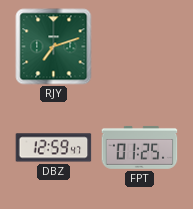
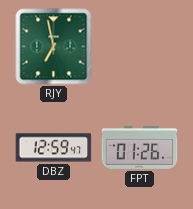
RJY: 7:12 -> 6:58
FPT: 01:25 -> 01:26
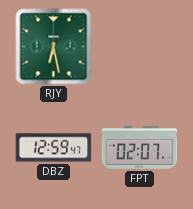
RJY: 6:58 -> 6:28
FPT: 01:26 -> 02:07
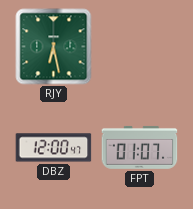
DBZ: 12:59 -> 12:00
FPT: 02:07 -> 01:07
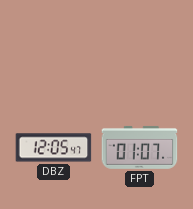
RJY: 6:28 -> none
DBZ: 12:00 -> 12:05
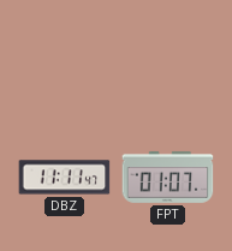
DBZ: 12:05 -> 11:11
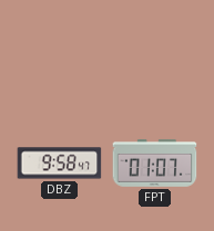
DBZ: 11:11 -> 9:58
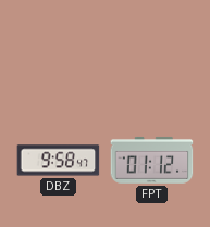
FPT: 01:07 -> 01:12
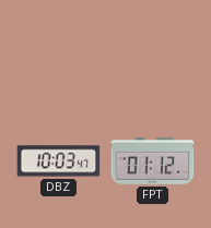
DBZ: 9:58 -> 10:03
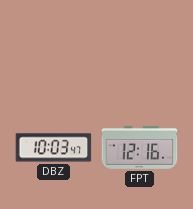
FPT: 01:12 -> 12:16
